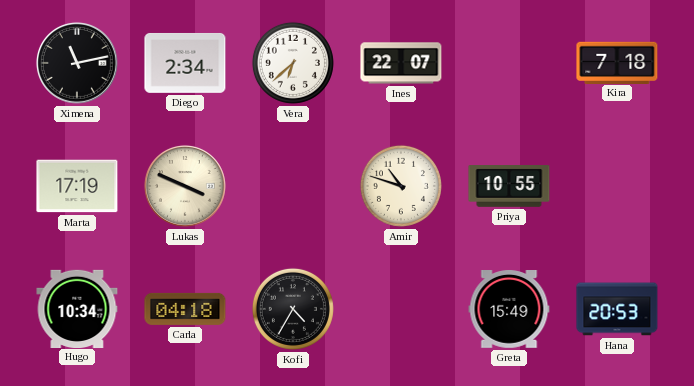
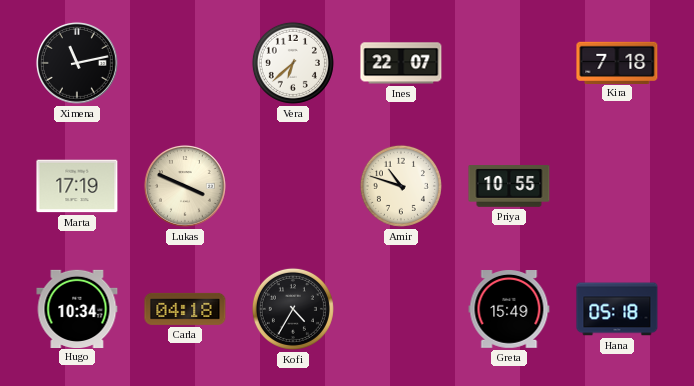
Diego: 2:34 -> none
Hana: 20:53 -> 05:18
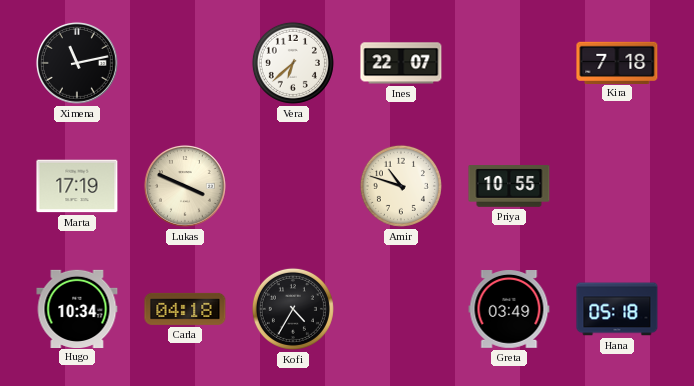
Greta: 15:49 -> 03:49
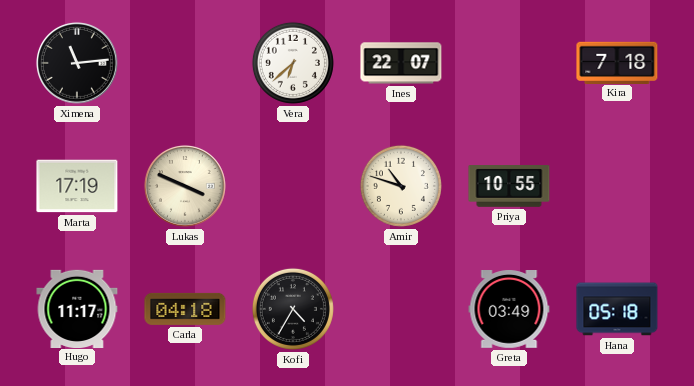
Ximena: 11:13 -> 11:14
Hugo: 10:34 -> 11:17
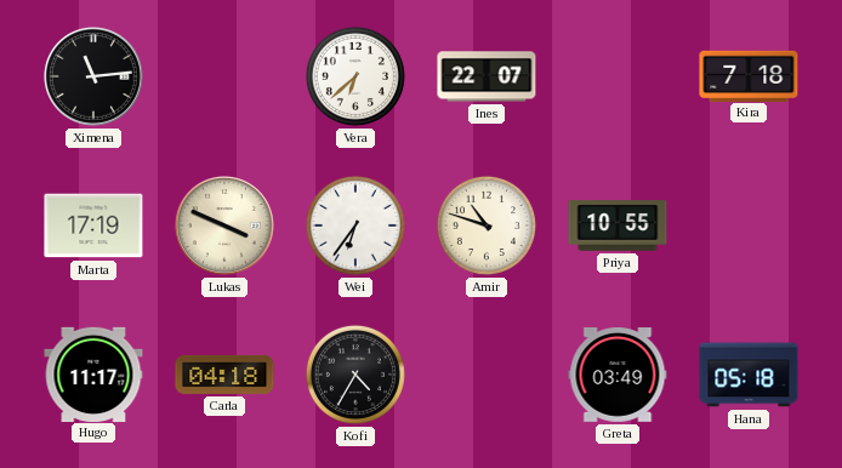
Wei: none -> 6:36
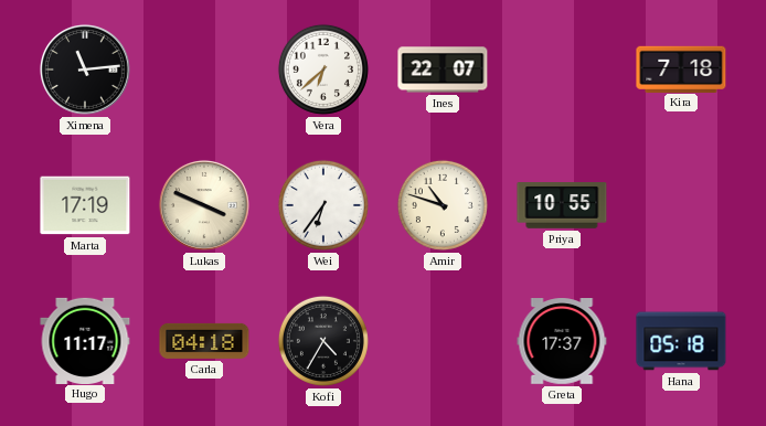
Greta: 03:49 -> 17:37
